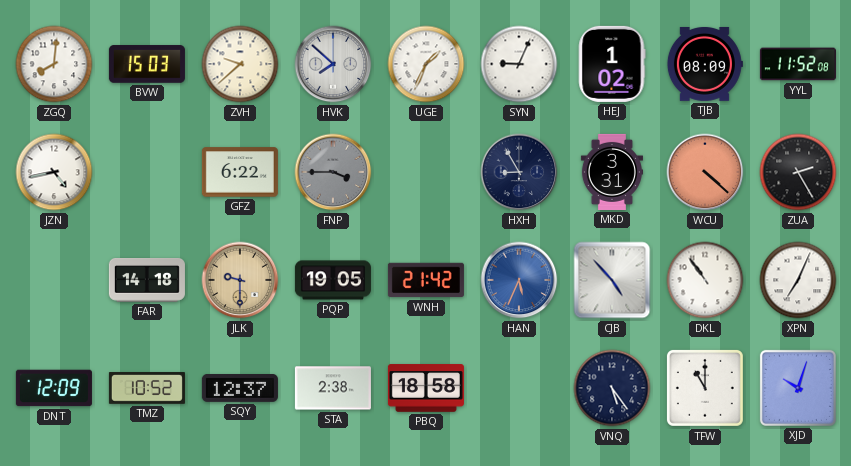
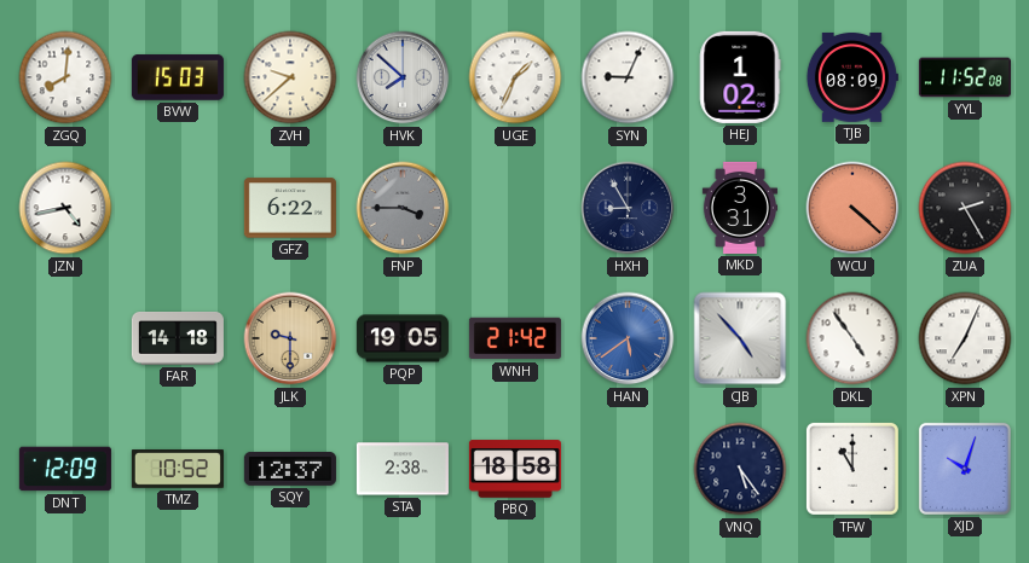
HAN: 5:34 -> 5:39
DKL: 10:54 -> 4:54
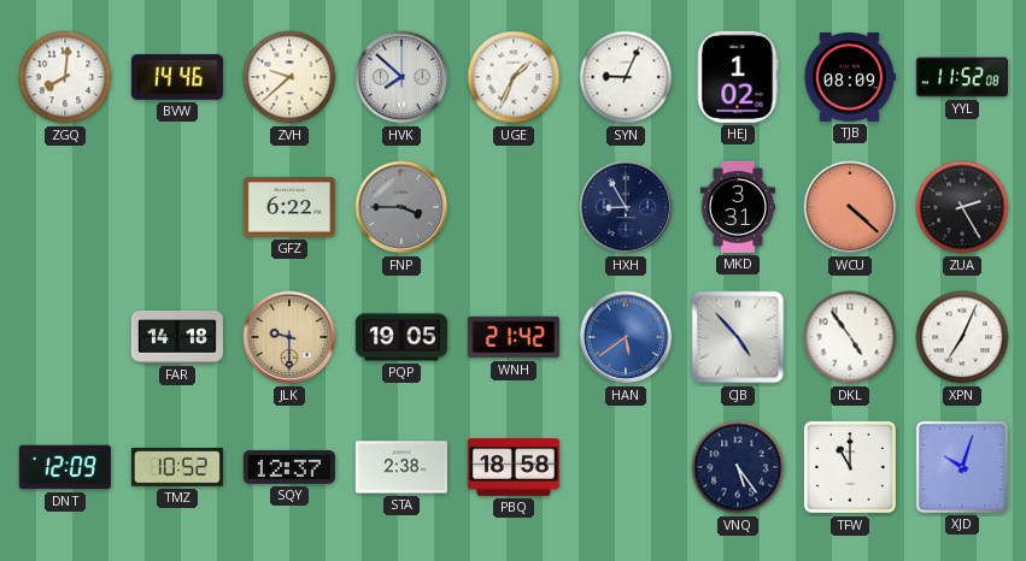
BVW: 15:03 -> 14:46
JZN: 4:43 -> none
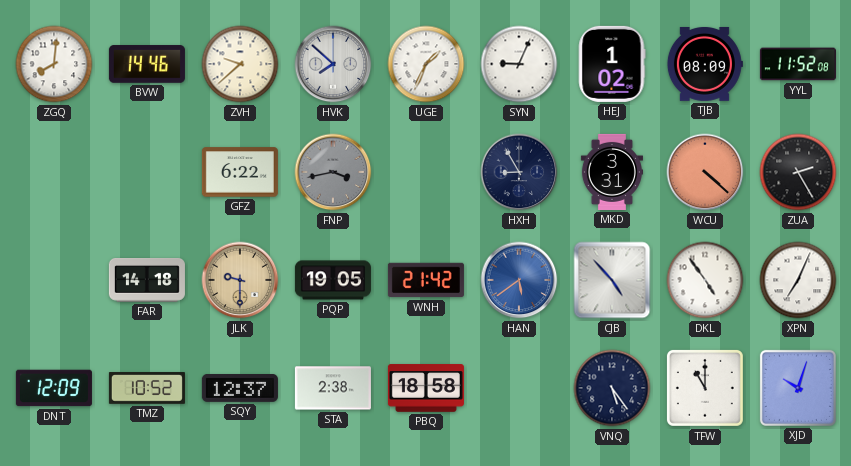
FNP: 3:45 -> 3:43
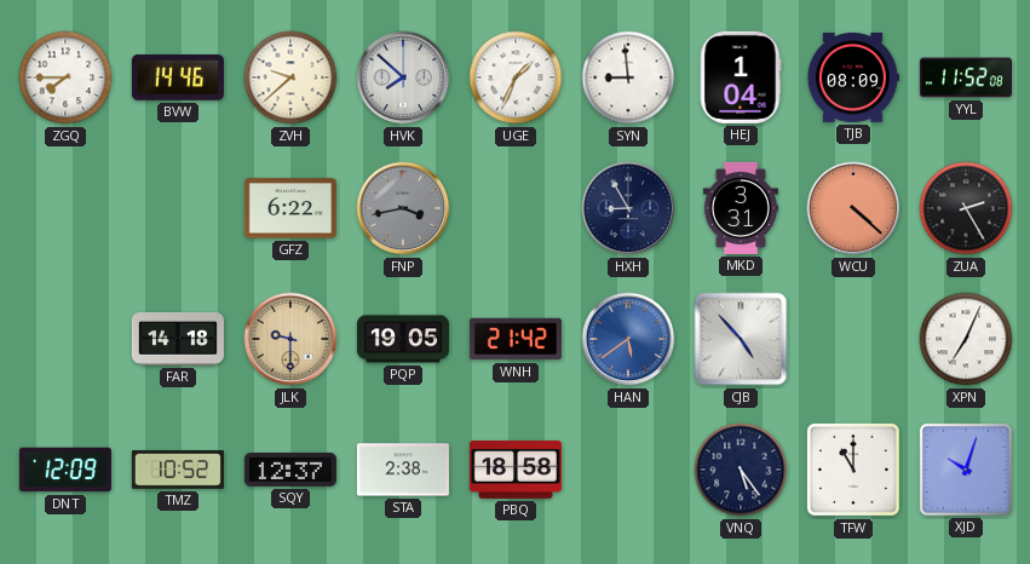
ZGQ: 8:01 -> 7:45
SYN: 9:04 -> 8:59
HEJ: 1:02 -> 1:04
DKL: 4:54 -> none
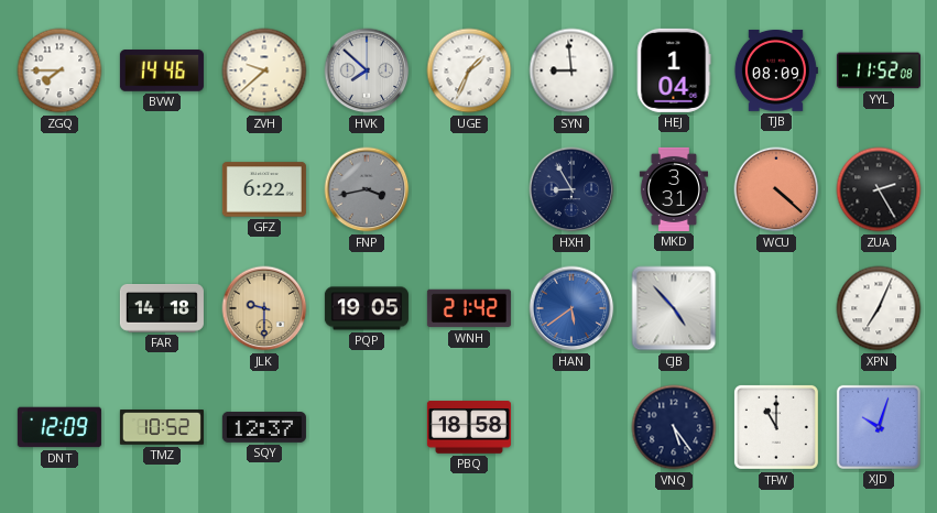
STA: 2:38 -> none
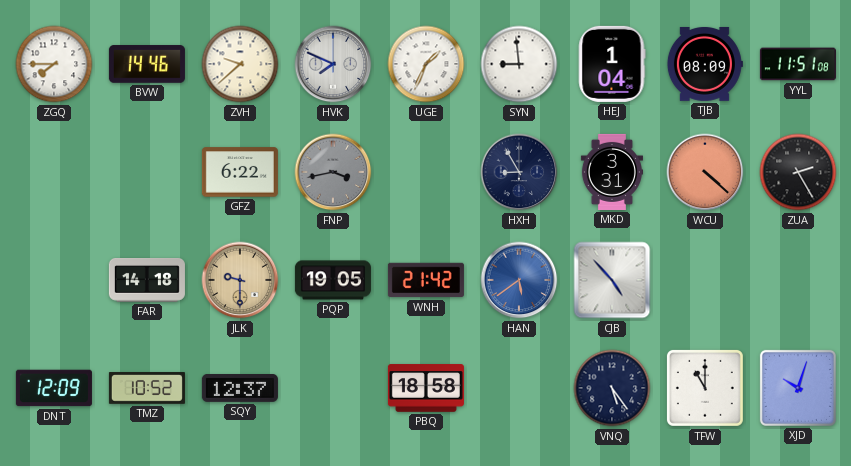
HVK: 7:52 -> 7:49
YYL: 11:52 -> 11:51
XPN: 7:04 -> none
